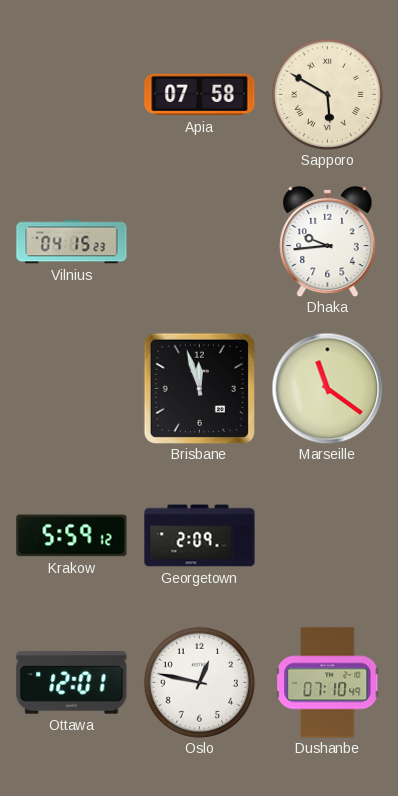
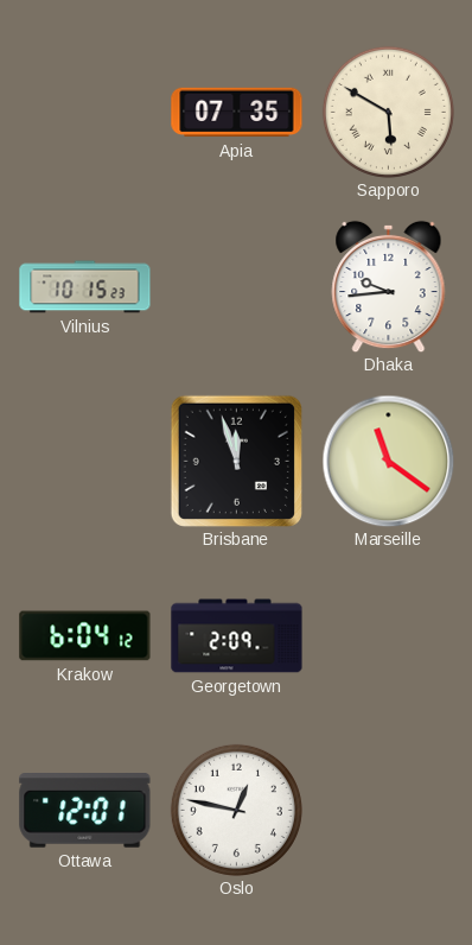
Apia: 07:58 -> 07:35
Vilnius: 04:15 -> 10:15
Krakow: 5:59 -> 6:04
Dushanbe: 07:10 -> none
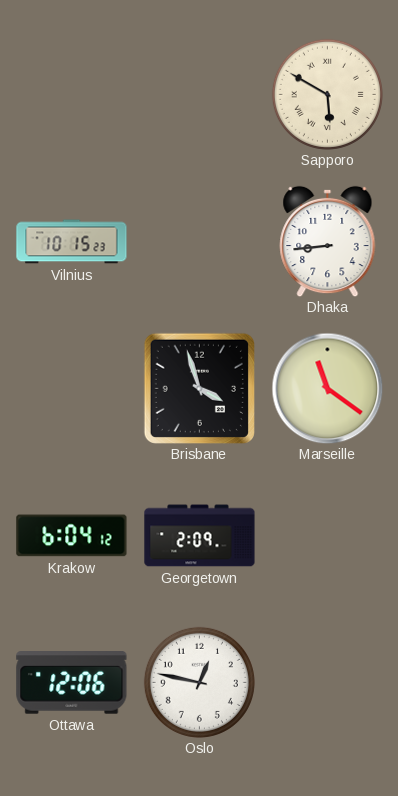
Apia: 07:35 -> none
Dhaka: 9:44 -> 8:44
Brisbane: 11:57 -> 3:57
Ottawa: 12:01 -> 12:06
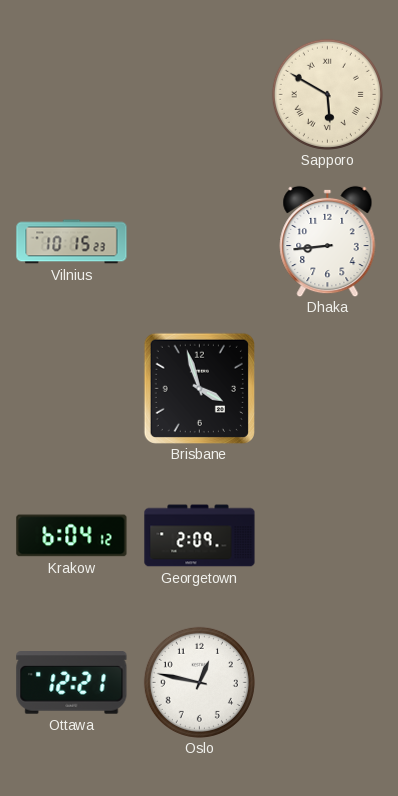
Marseille: 11:21 -> none
Ottawa: 12:06 -> 12:21
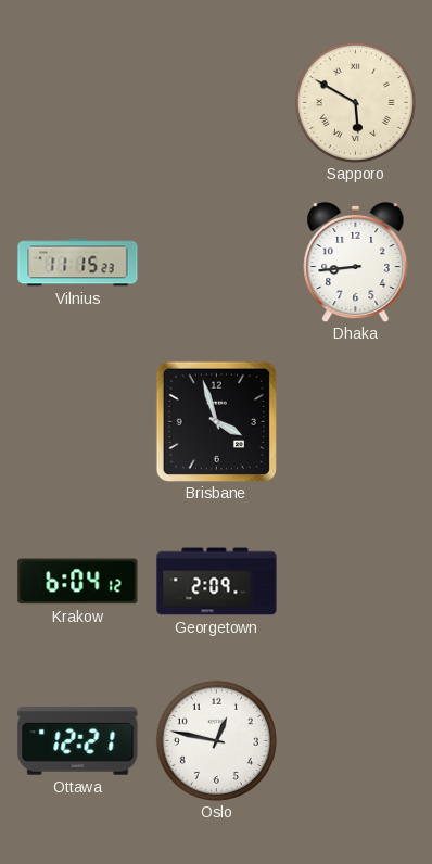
Vilnius: 10:15 -> 11:15
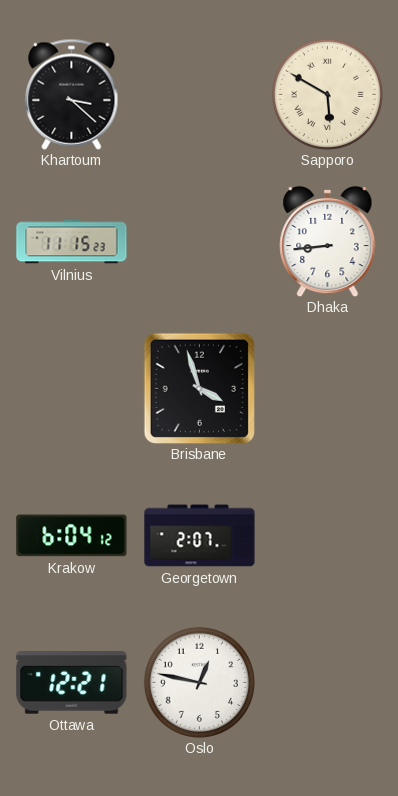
Khartoum: none -> 3:22
Georgetown: 2:09 -> 2:07
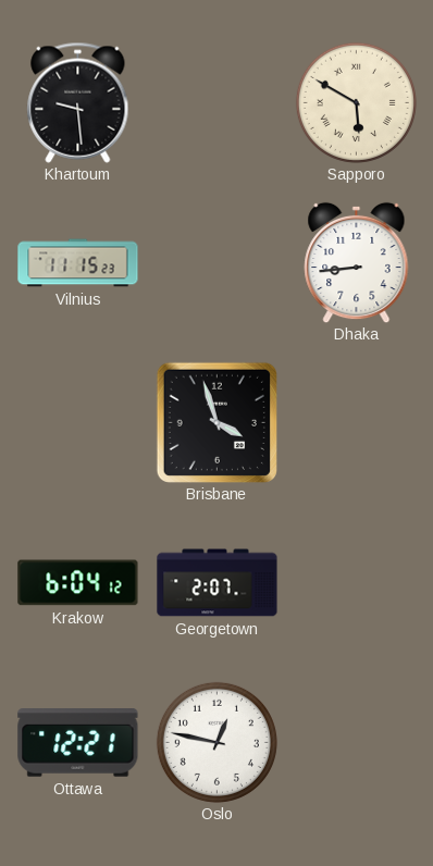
Khartoum: 3:22 -> 9:29
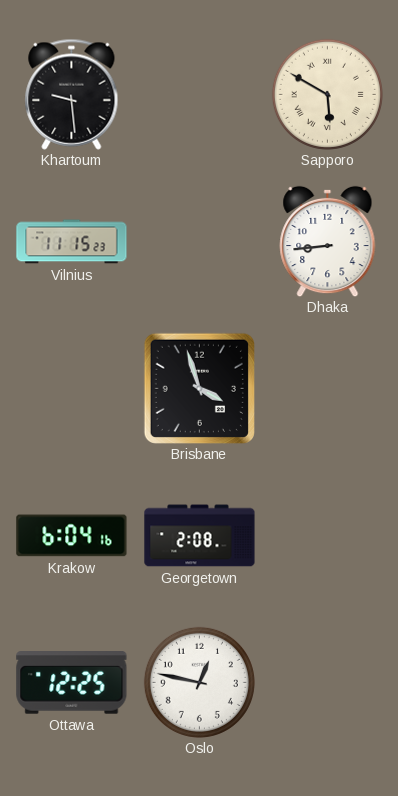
Krakow: 6:04:12 -> 6:04:16
Georgetown: 2:07 -> 2:08
Ottawa: 12:21 -> 12:25
